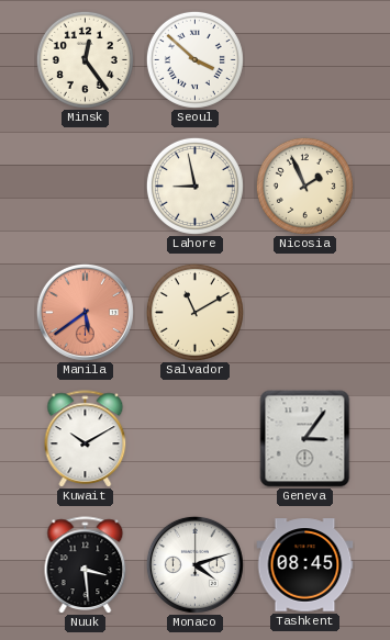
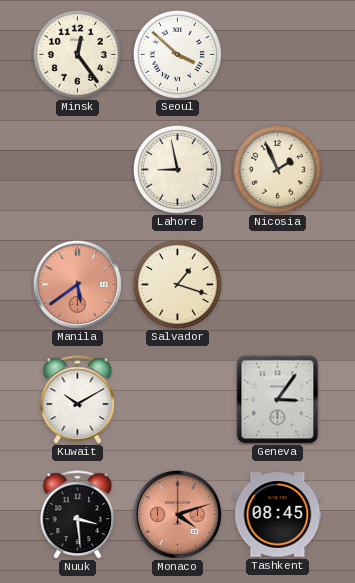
Salvador: 11:10 -> 1:18
Monaco dial: white -> salmon
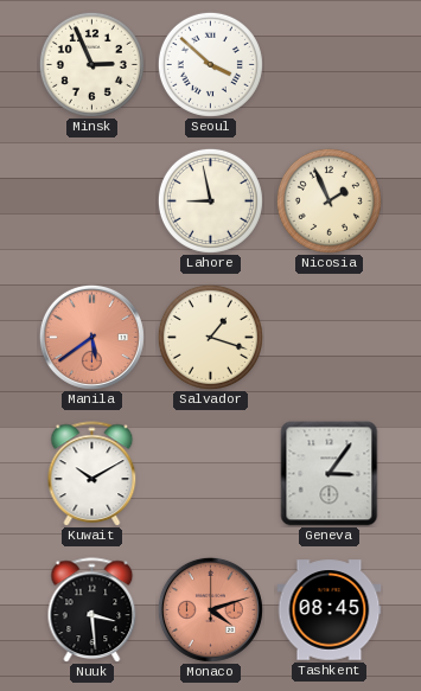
Minsk: 12:24 -> 2:56
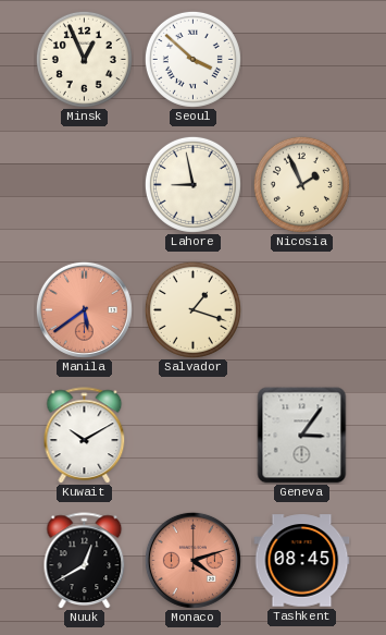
Minsk: 2:56 -> 12:56
Nuuk: 3:29 -> 12:40
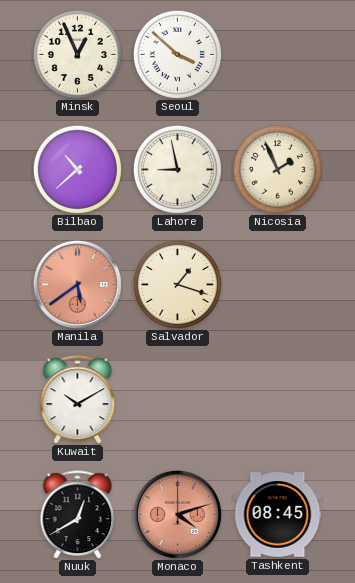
Bilbao: none -> 10:38
Geneva: 3:06 -> none
